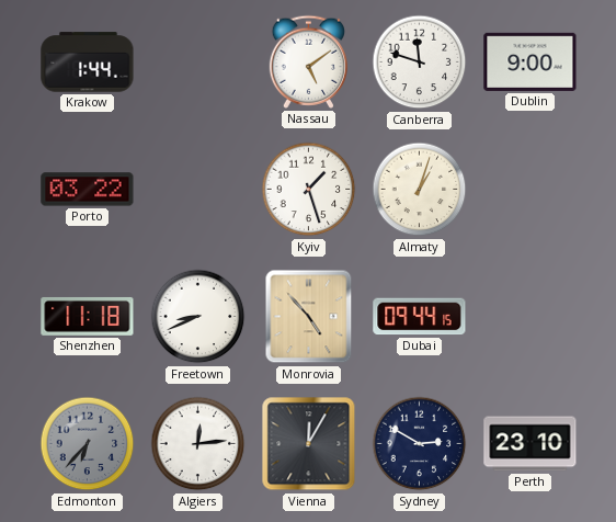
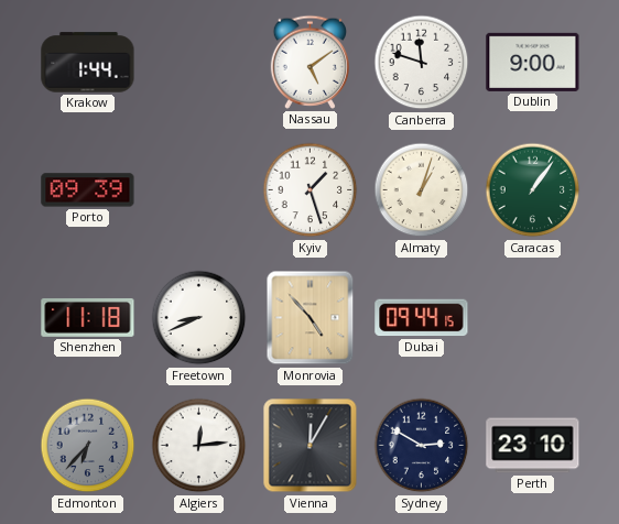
Porto: 03:22 -> 09:39
Caracas: none -> 1:06
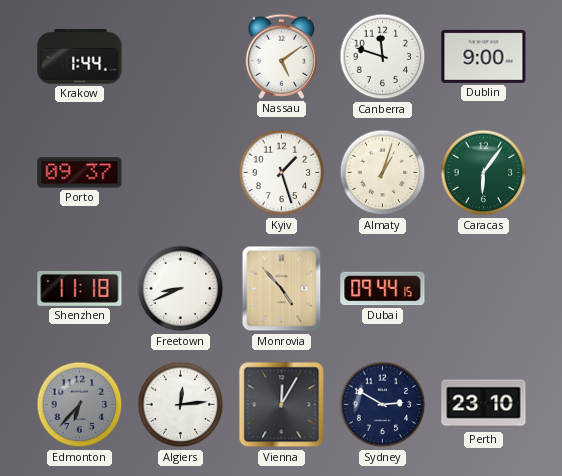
Porto: 09:39 -> 09:37
Caracas: 1:06 -> 6:06
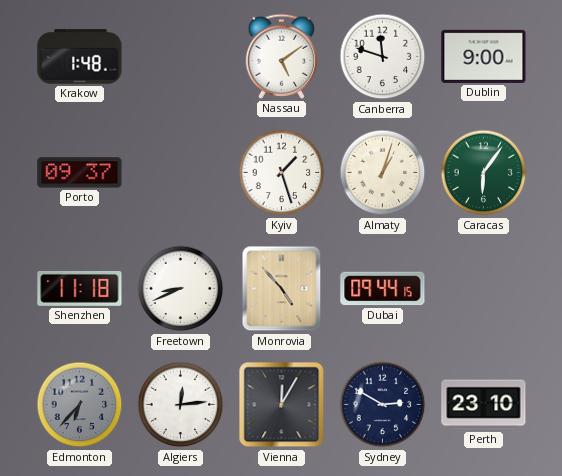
Krakow: 1:44 -> 1:48
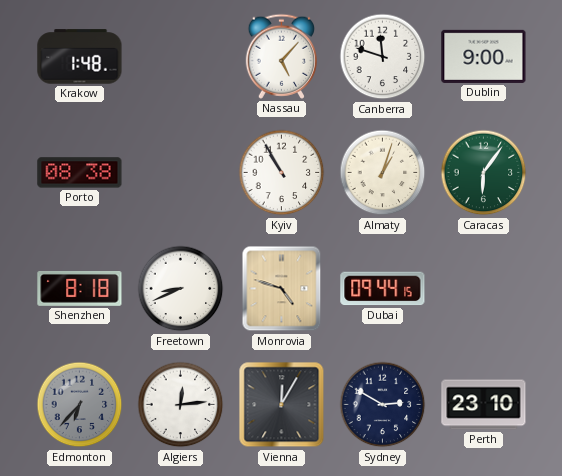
Nassau: 5:09 -> 5:07
Porto: 09:37 -> 08:38
Kyiv: 1:27 -> 10:55
Shenzhen: 11:18 -> 8:18
Monrovia: 4:53 -> 4:48
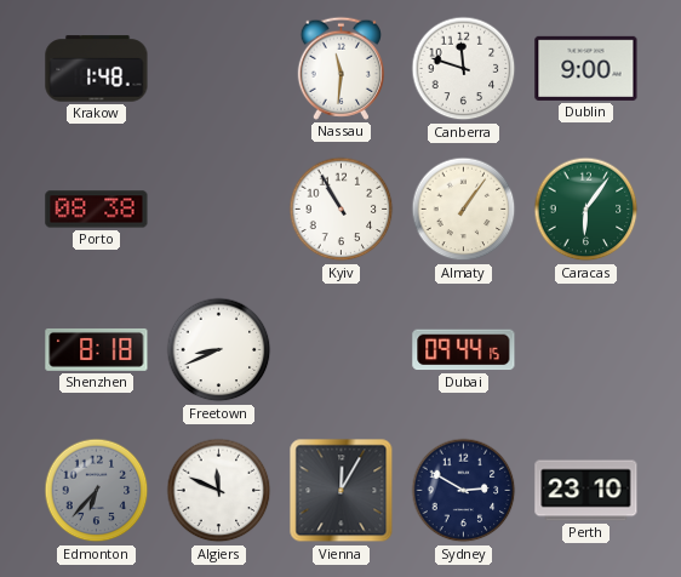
Nassau: 5:07 -> 11:31
Almaty: 1:03 -> 1:06
Monrovia: 4:48 -> none
Algiers: 12:14 -> 11:49
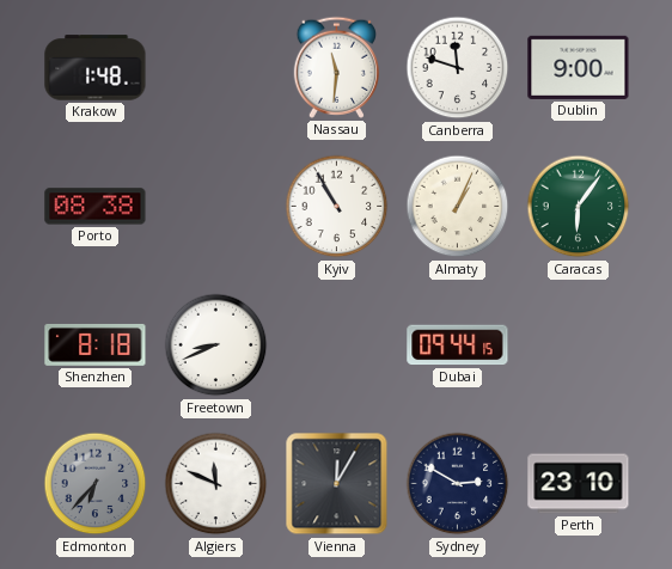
Almaty: 1:06 -> 1:04
